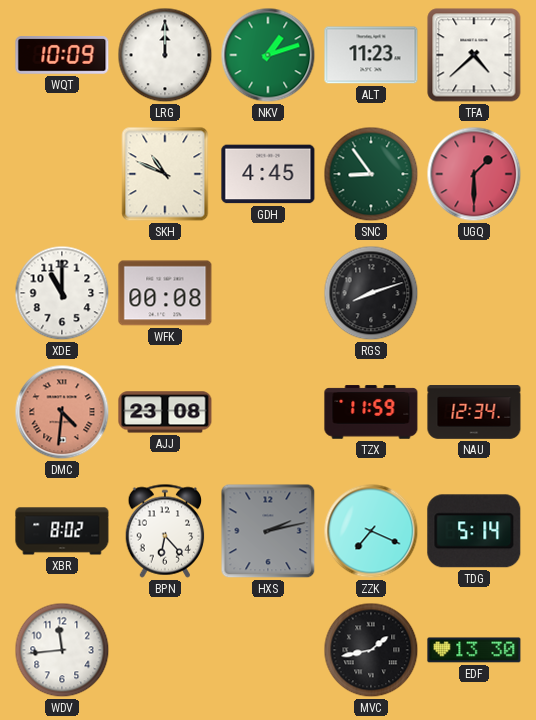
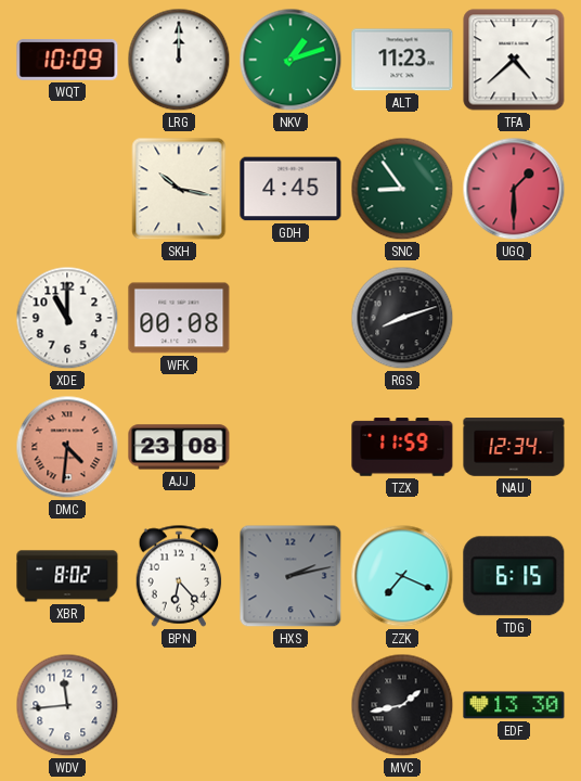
SKH: 10:49 -> 10:17
TDG: 5:14 -> 6:15
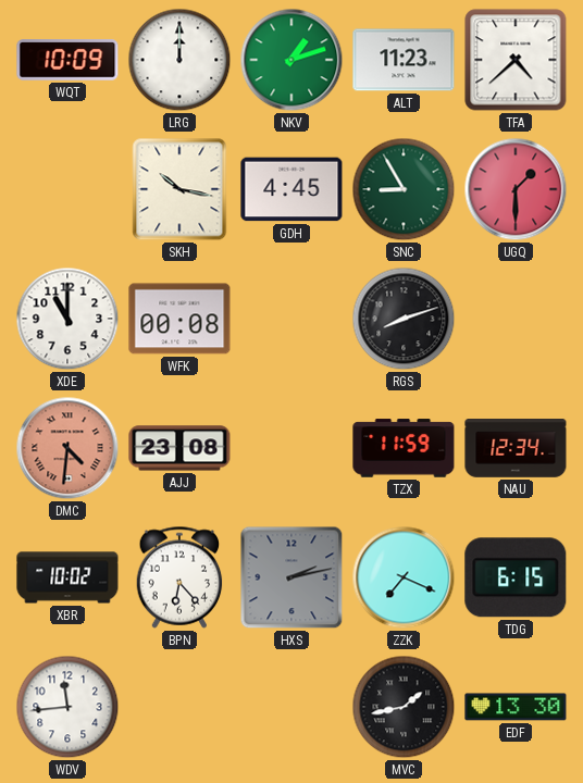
SNC: 8:54 -> 8:55
XBR: 8:02 -> 10:02
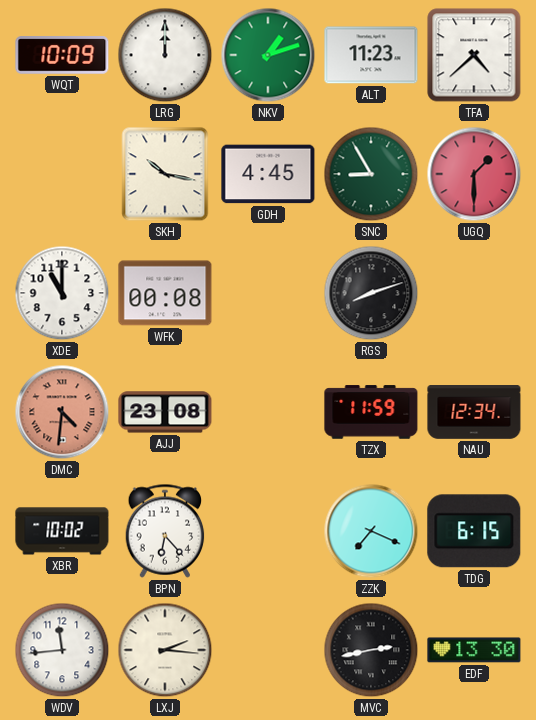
HXS: 2:13 -> none
LXJ: none -> 2:16
MVC: 1:43 -> 2:43
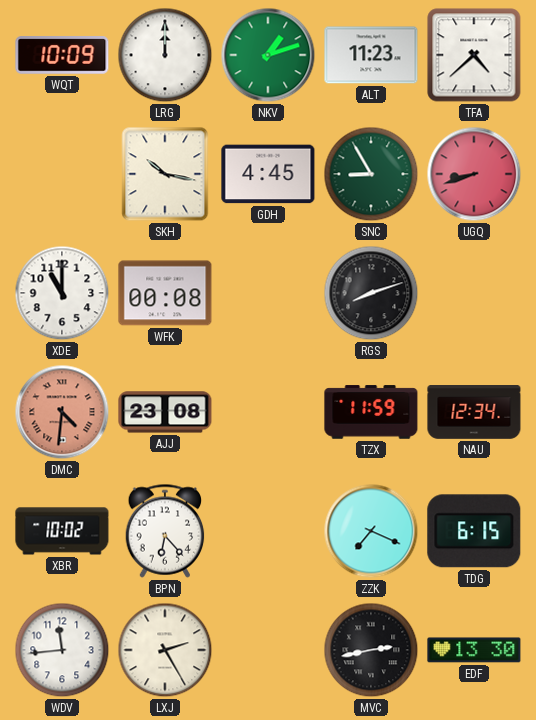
UGQ: 1:30 -> 8:42
LXJ: 2:16 -> 2:25
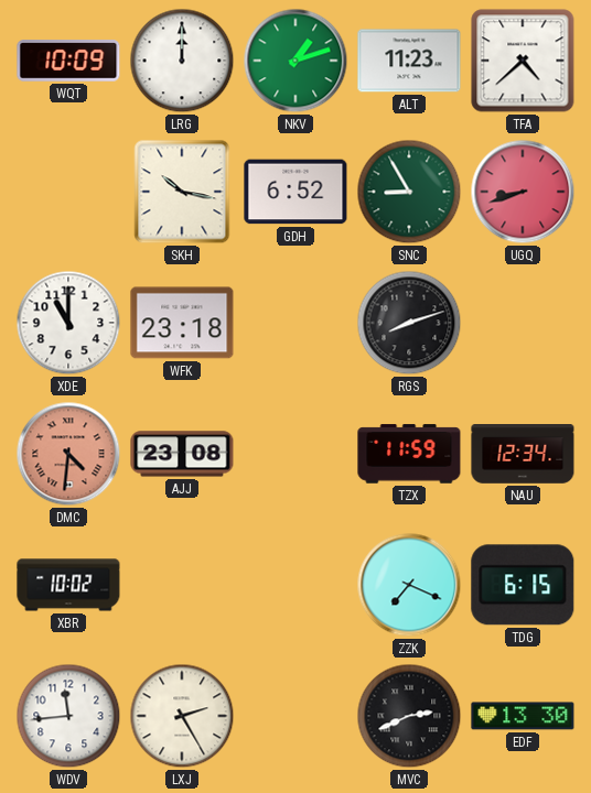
GDH: 4:45 -> 6:52
WFK: 00:08 -> 23:18
BPN: 6:23 -> none
MVC: 2:43 -> 2:41
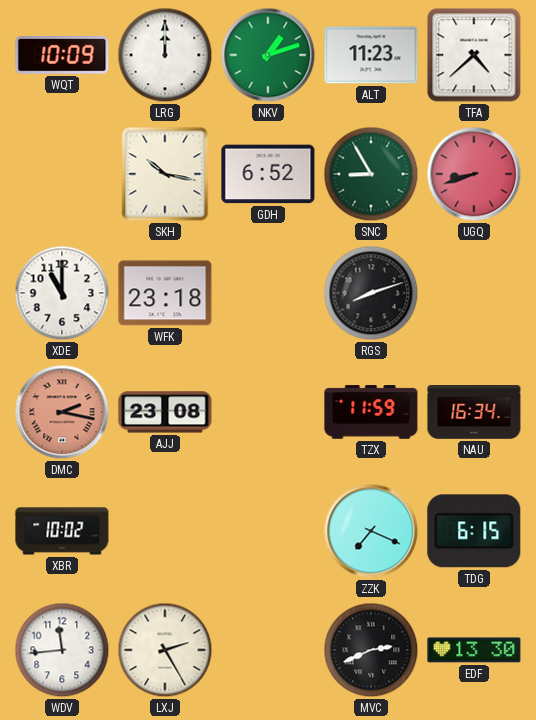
DMC: 4:31 -> 2:17
NAU: 12:34 -> 16:34
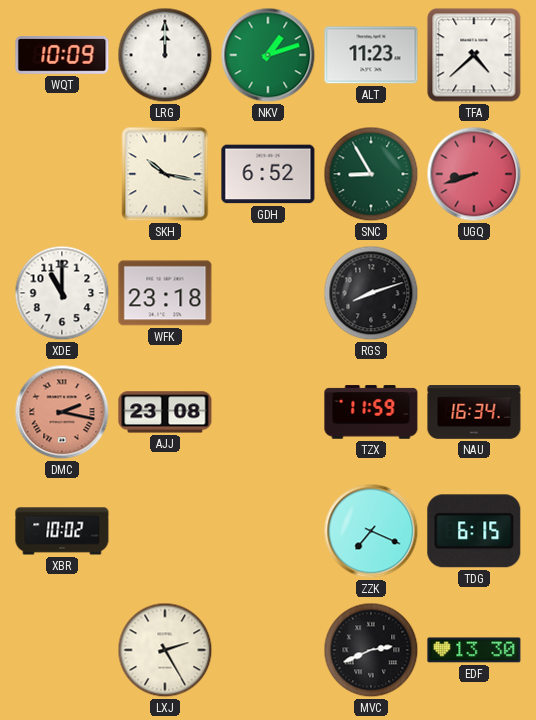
WDV: 11:44 -> none
